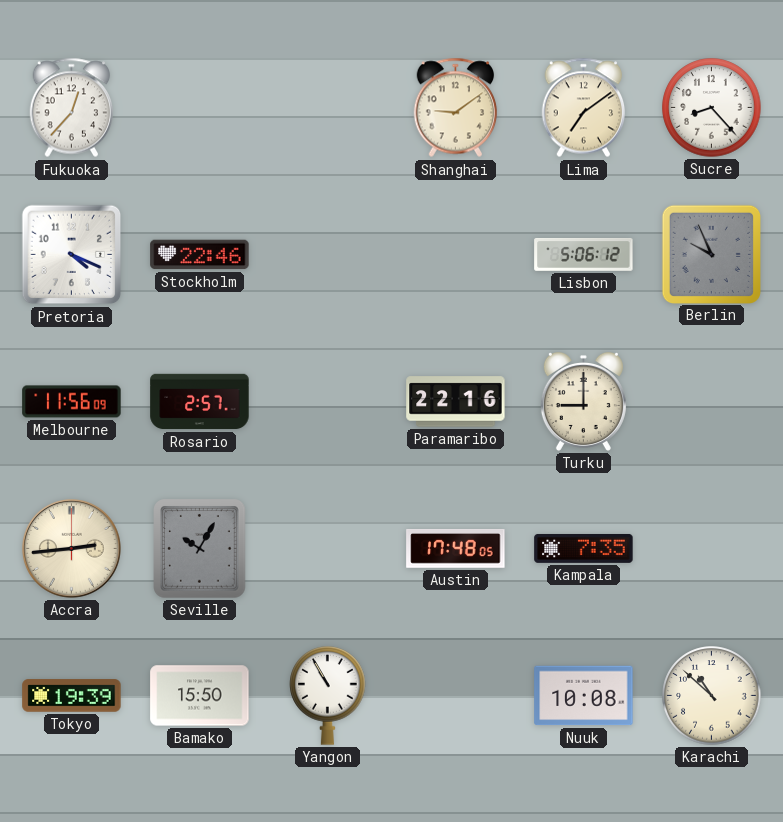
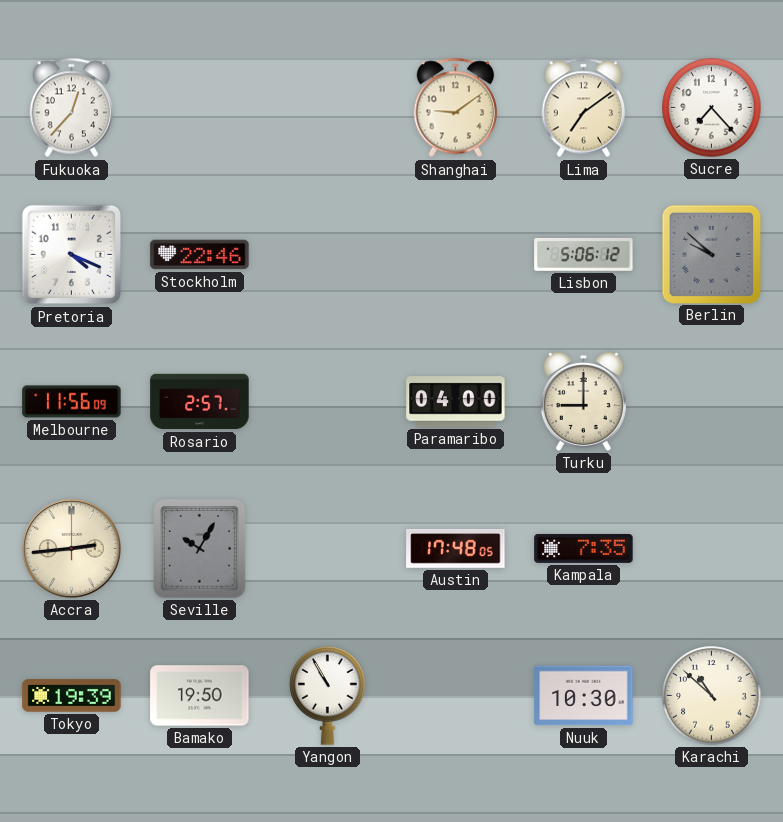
Sucre: 8:23 -> 7:23
Berlin: 9:56 -> 9:52
Paramaribo: 22:16 -> 04:00
Bamako: 15:50 -> 19:50
Nuuk: 10:08 -> 10:30
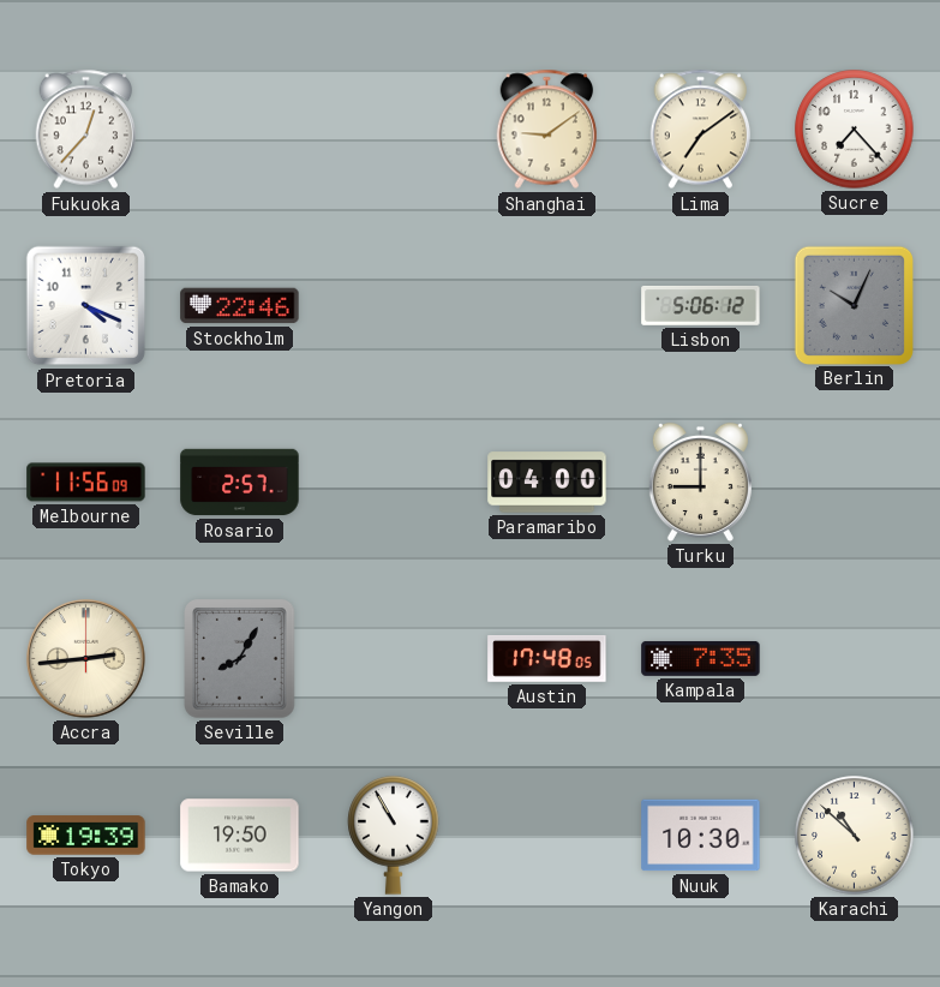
Berlin: 9:52 -> 10:04
Seville: 10:05 -> 8:05
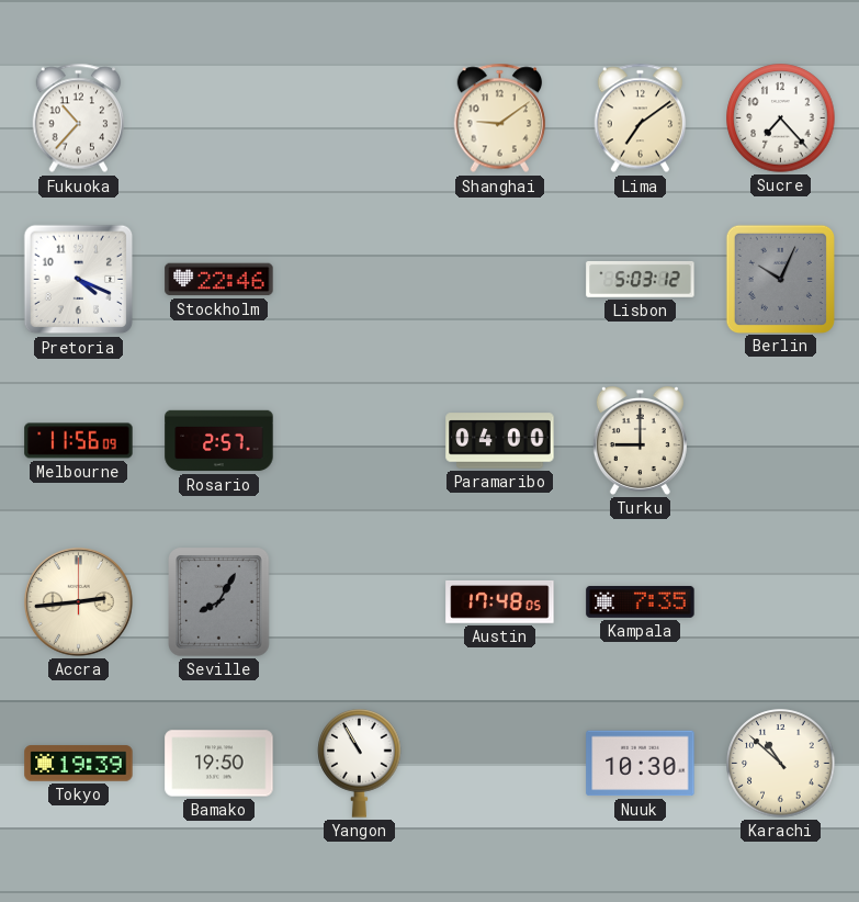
Fukuoka: 12:37 -> 10:37
Lisbon: 5:06 -> 5:03
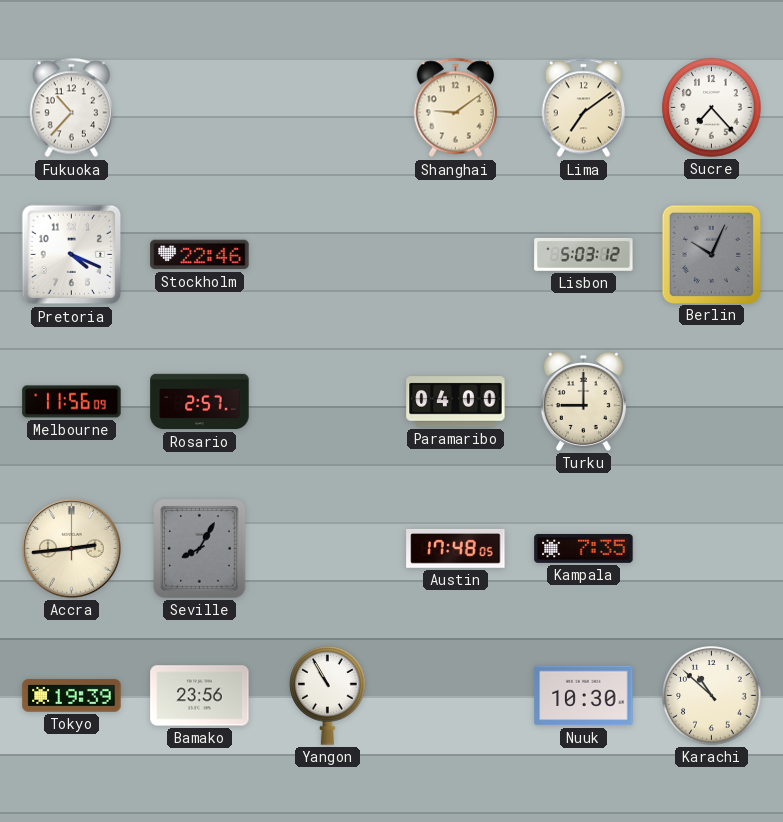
Bamako: 19:50 -> 23:56
